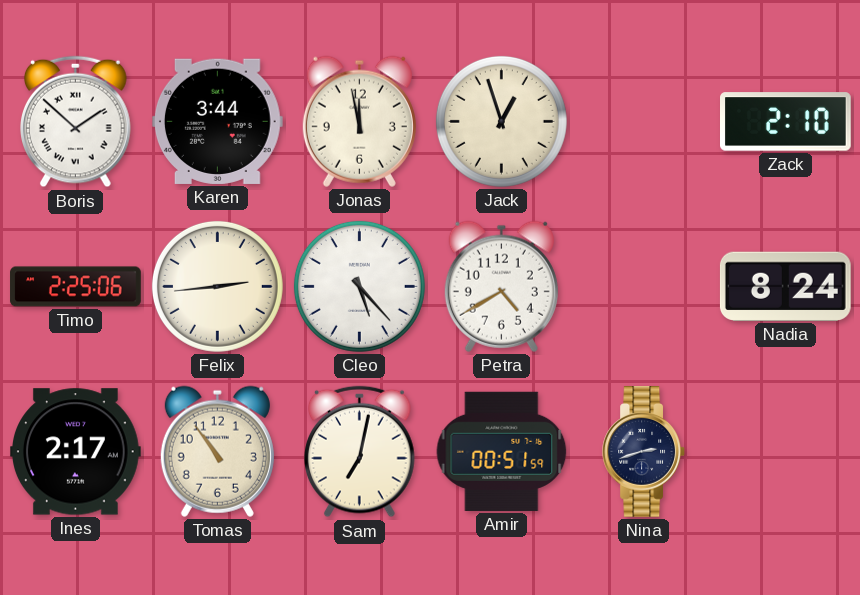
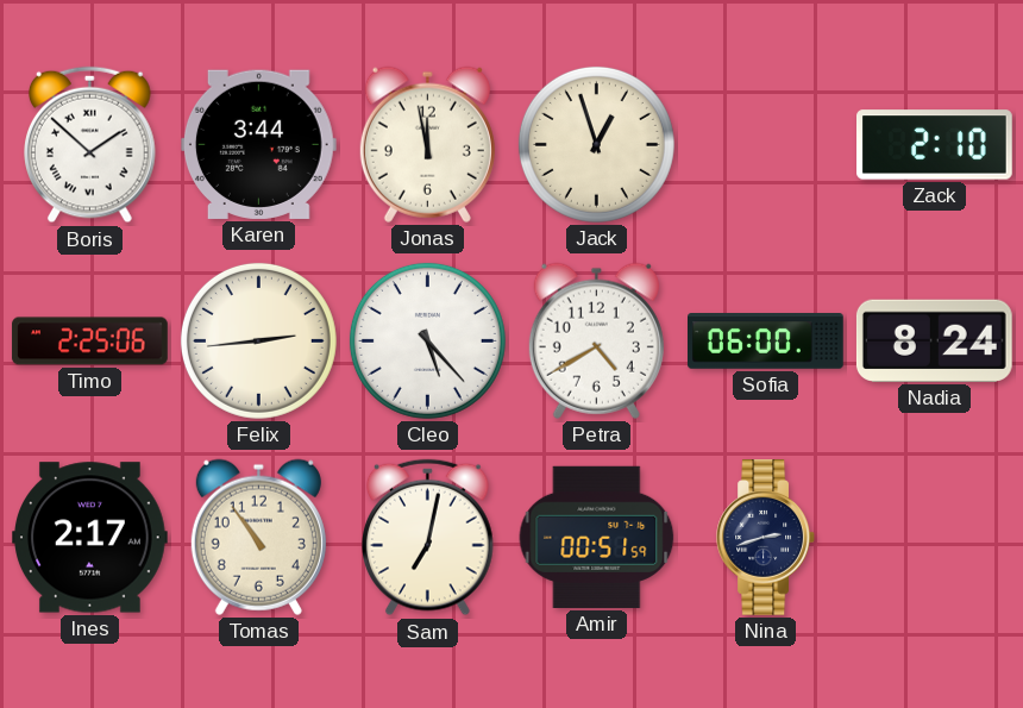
Sofia: none -> 06:00
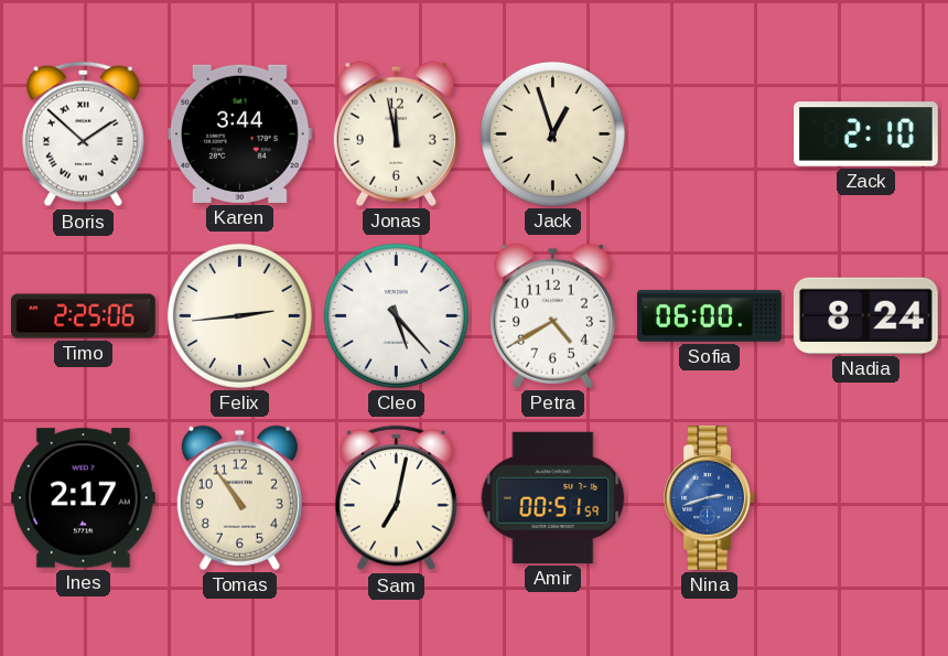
Nina dial: navy -> blue
